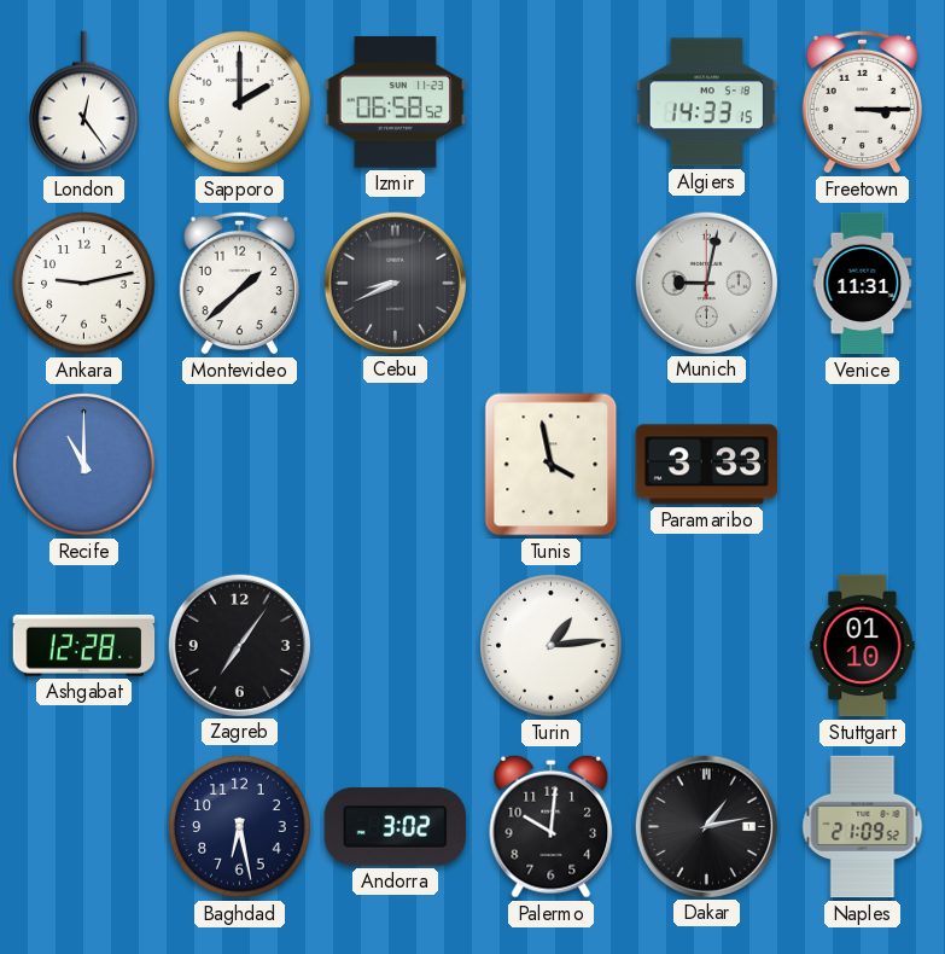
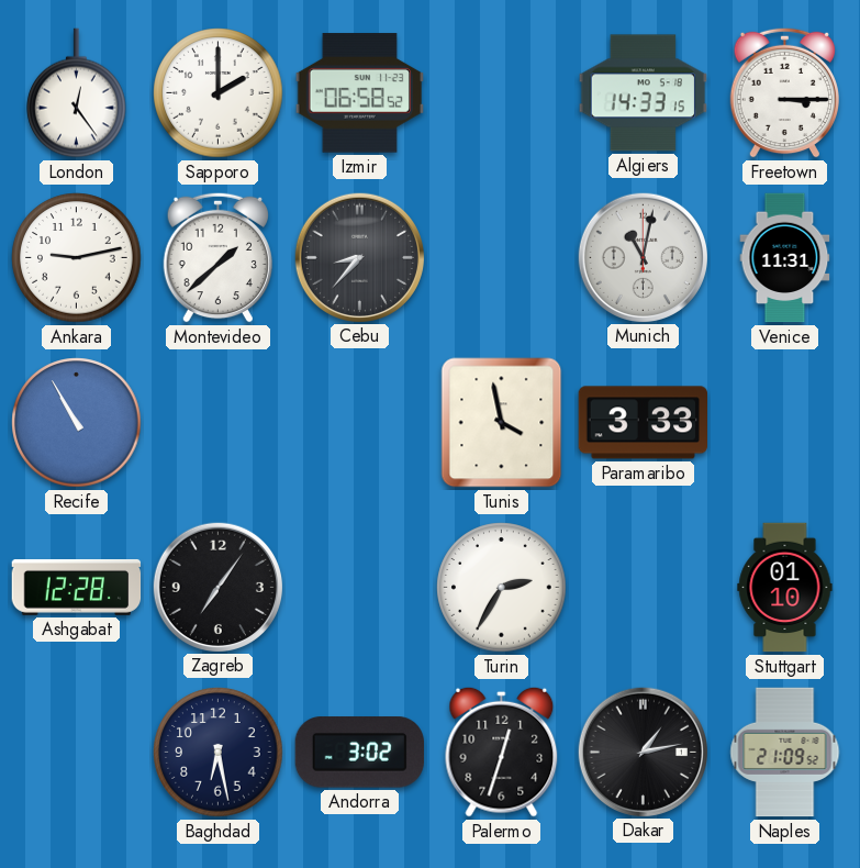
Cebu: 8:41 -> 8:37
Munich: 9:02 -> 11:02
Recife: 11:00 -> 10:55
Turin: 1:14 -> 2:35
Palermo: 10:01 -> 12:33
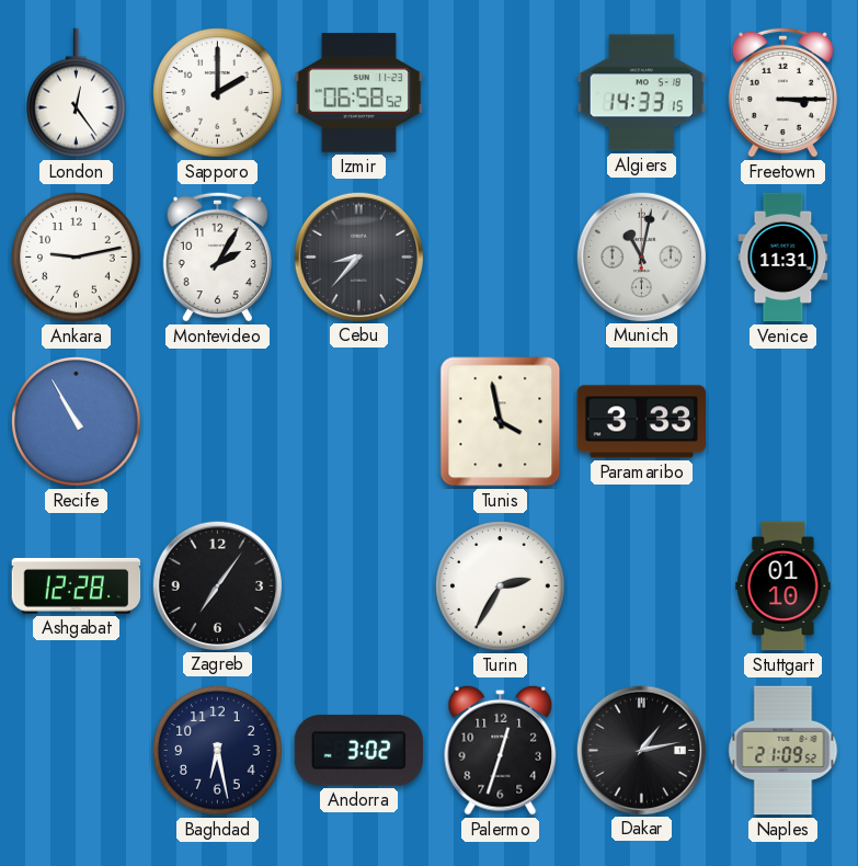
Montevideo: 1:38 -> 2:05
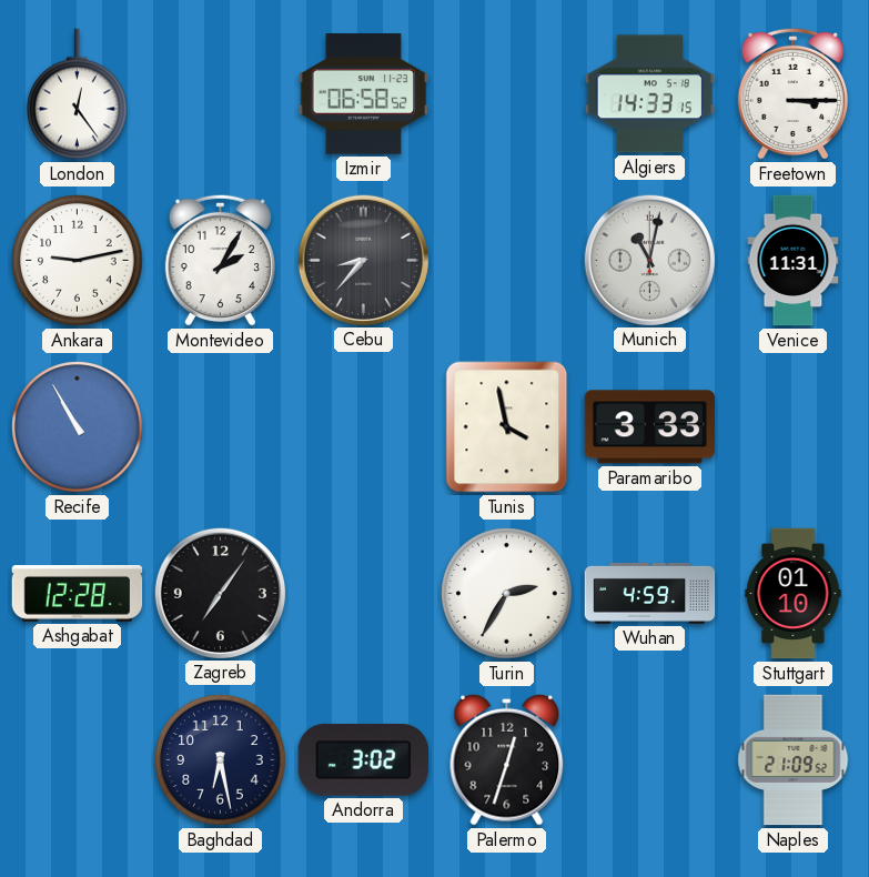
Sapporo: 2:00 -> none
Wuhan: none -> 4:59
Dakar: 1:13 -> none
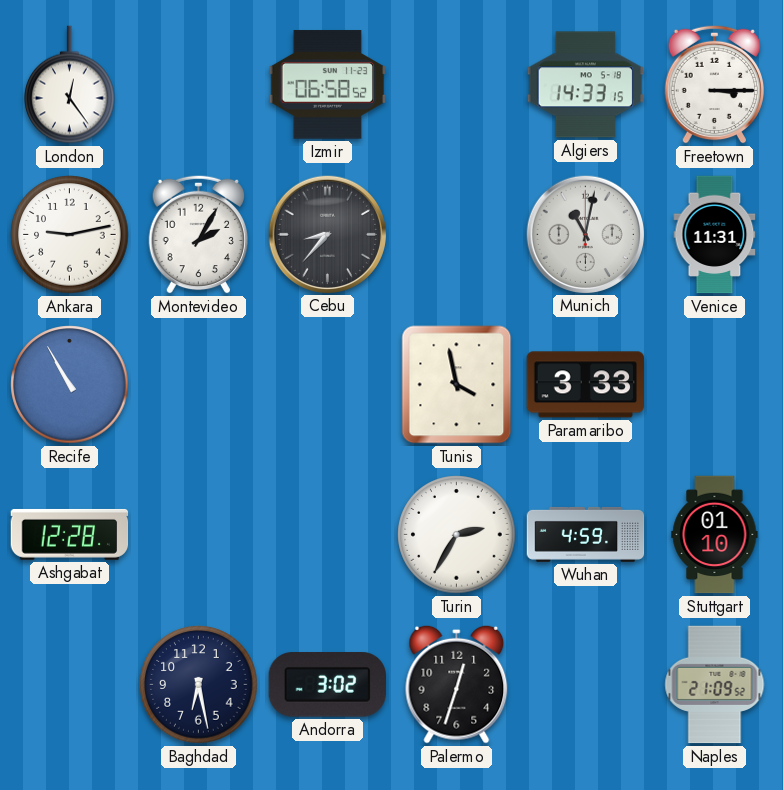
Zagreb: 7:06 -> none
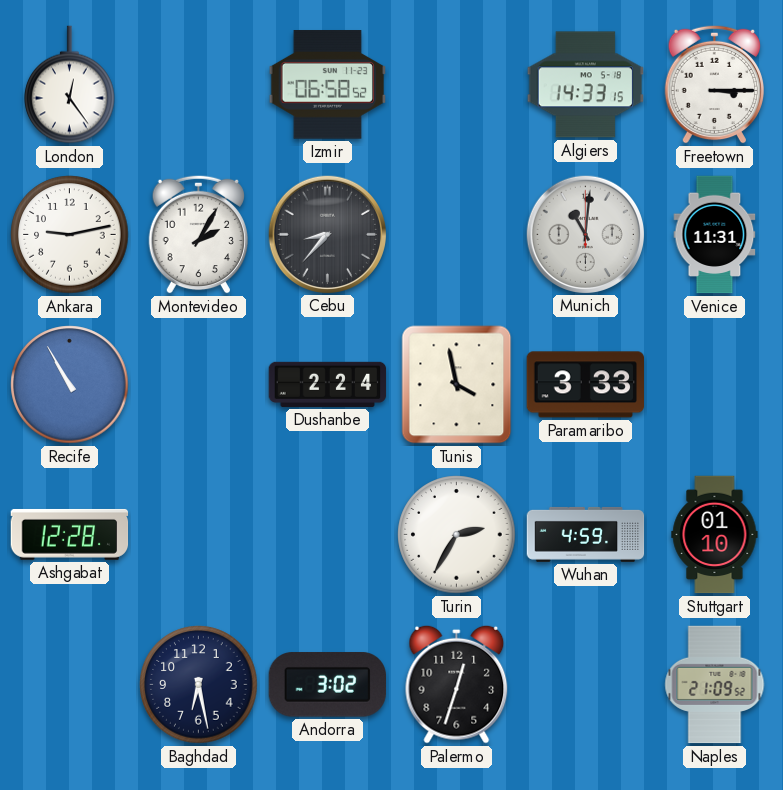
Munich: 11:02 -> 11:01
Dushanbe: none -> 2:24
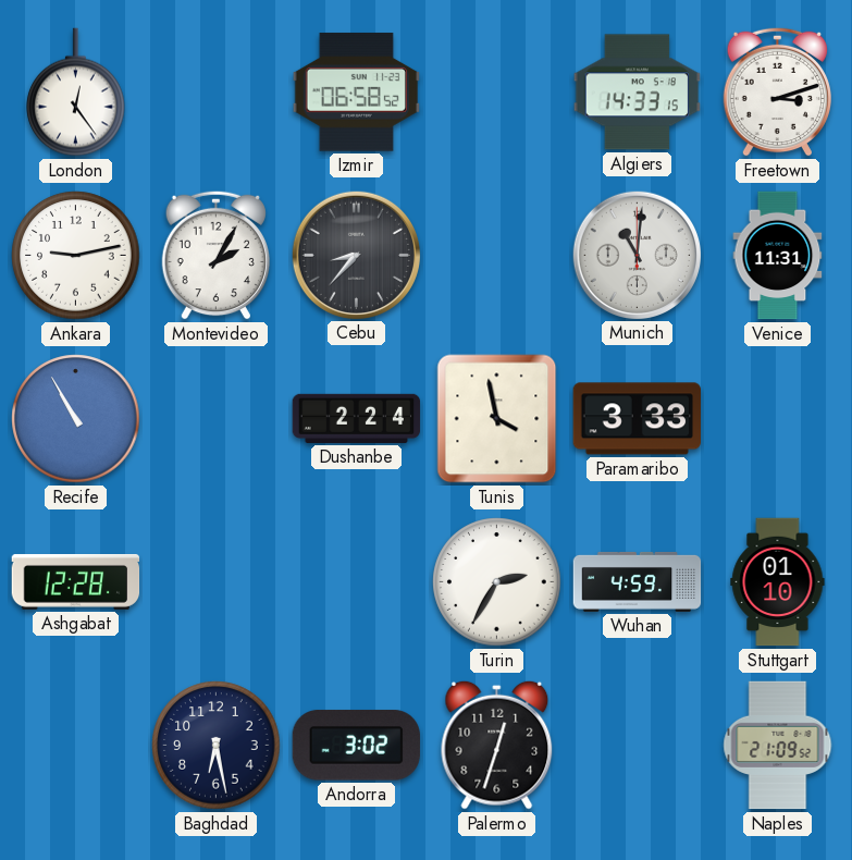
Freetown: 3:15 -> 3:12
